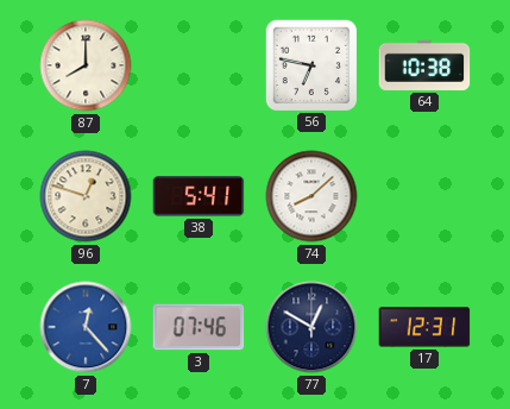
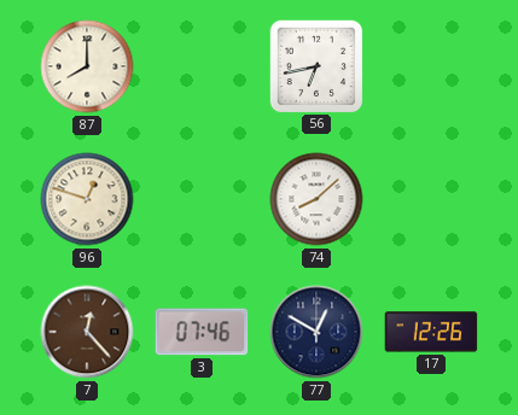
56: 6:47 -> 6:43
64: 10:38 -> none
38: 5:41 -> none
7 dial: blue -> brown
17: 12:31 -> 12:26
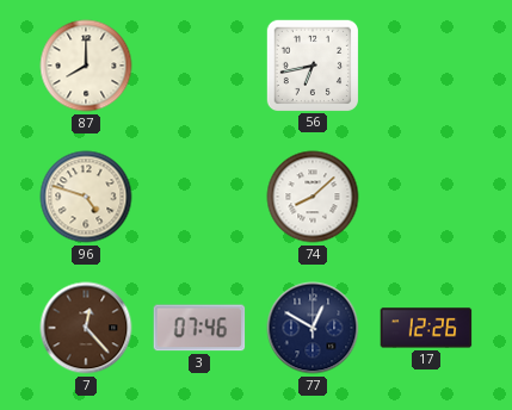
96: 12:48 -> 4:48
